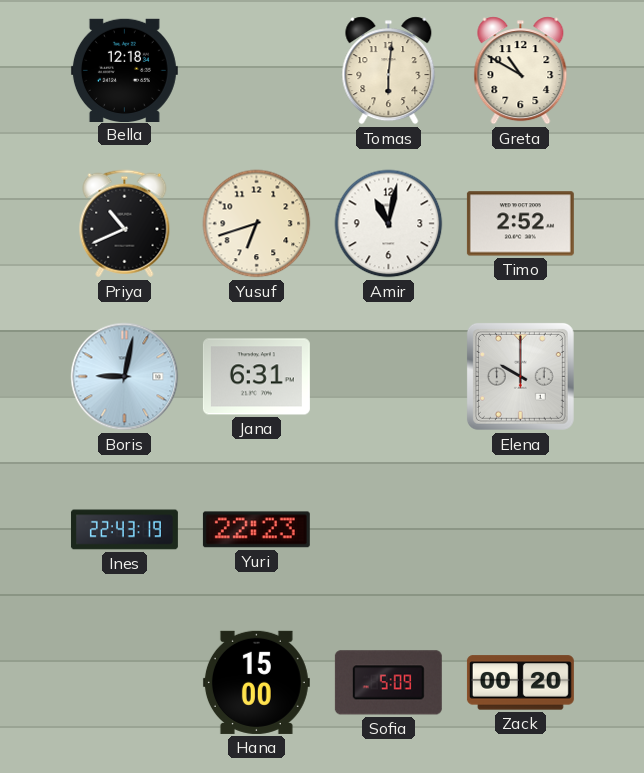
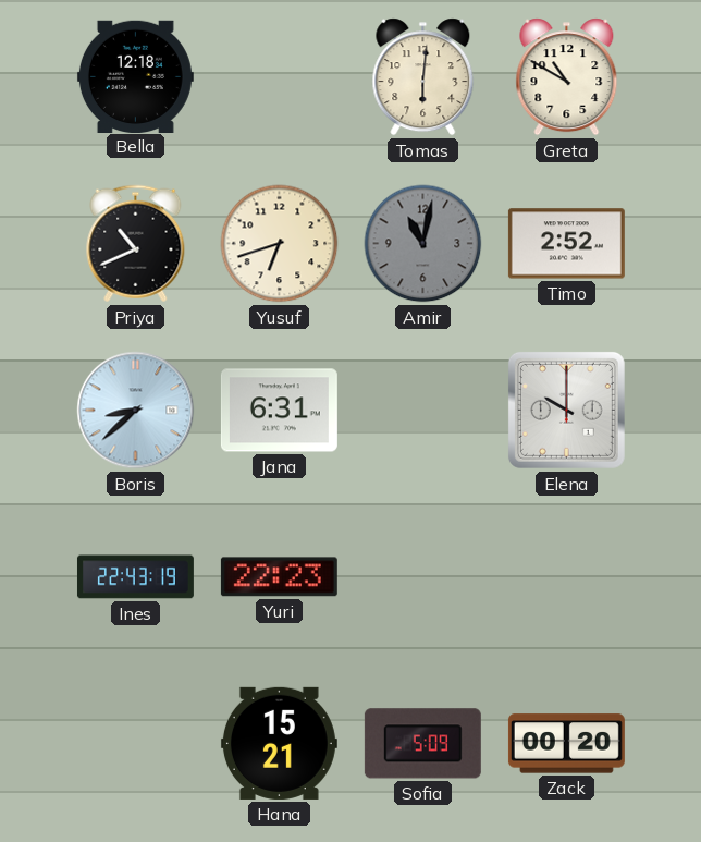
Amir dial: white -> grey
Boris: 9:02 -> 8:38
Hana: 15:00 -> 15:21
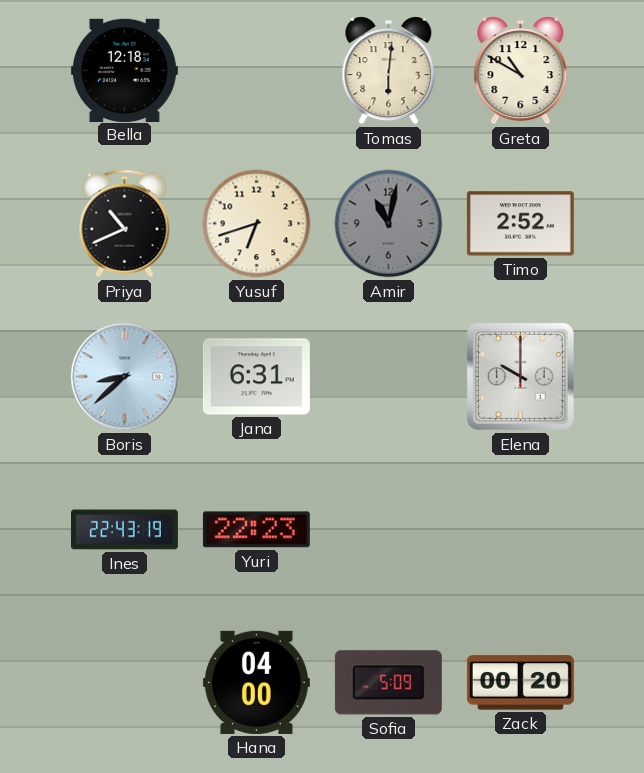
Hana: 15:21 -> 04:00
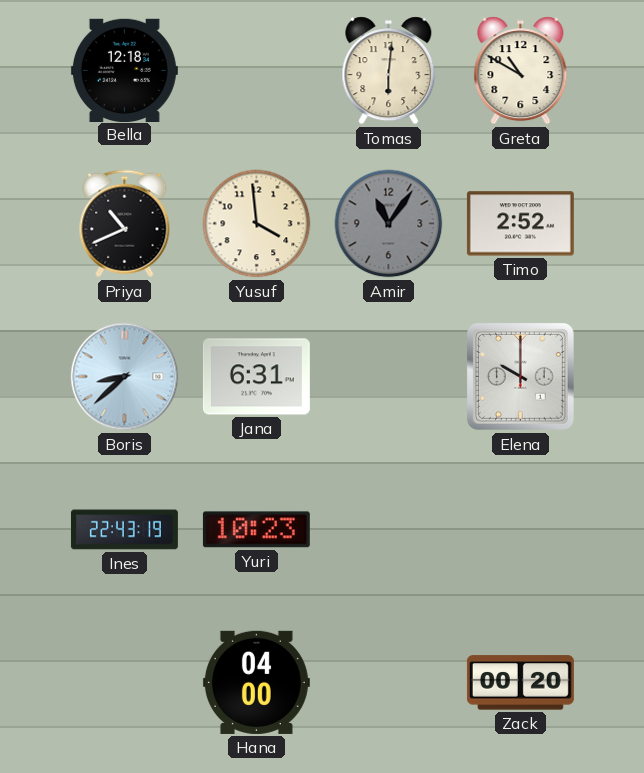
Yusuf: 6:42 -> 3:59
Amir: 11:02 -> 11:06
Yuri: 22:23 -> 10:23
Sofia: 5:09 -> none
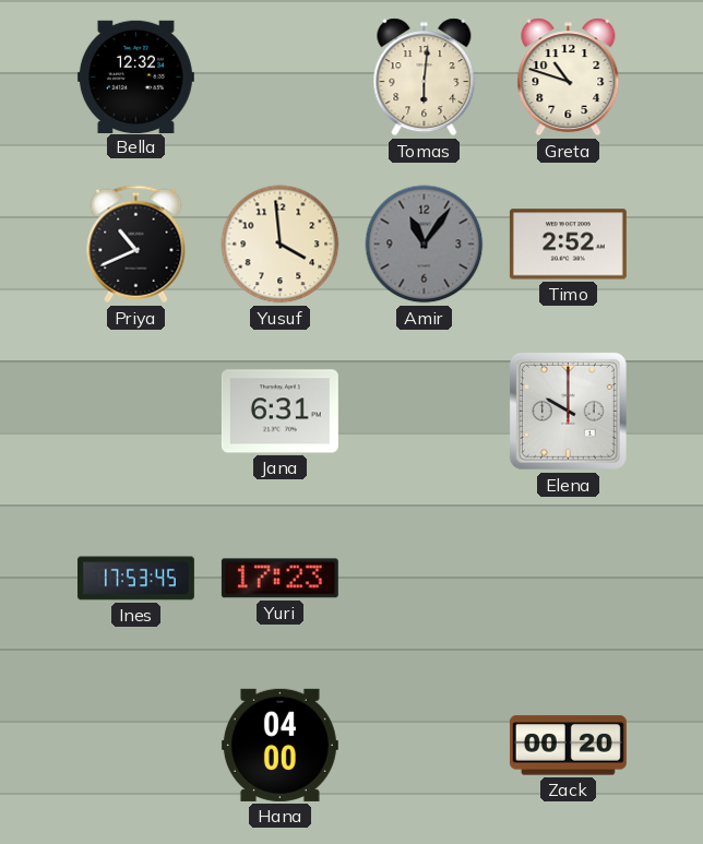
Bella: 12:18 -> 12:32
Greta: 10:50 -> 10:48
Boris: 8:38 -> none
Ines: 22:43 -> 17:53
Yuri: 10:23 -> 17:23
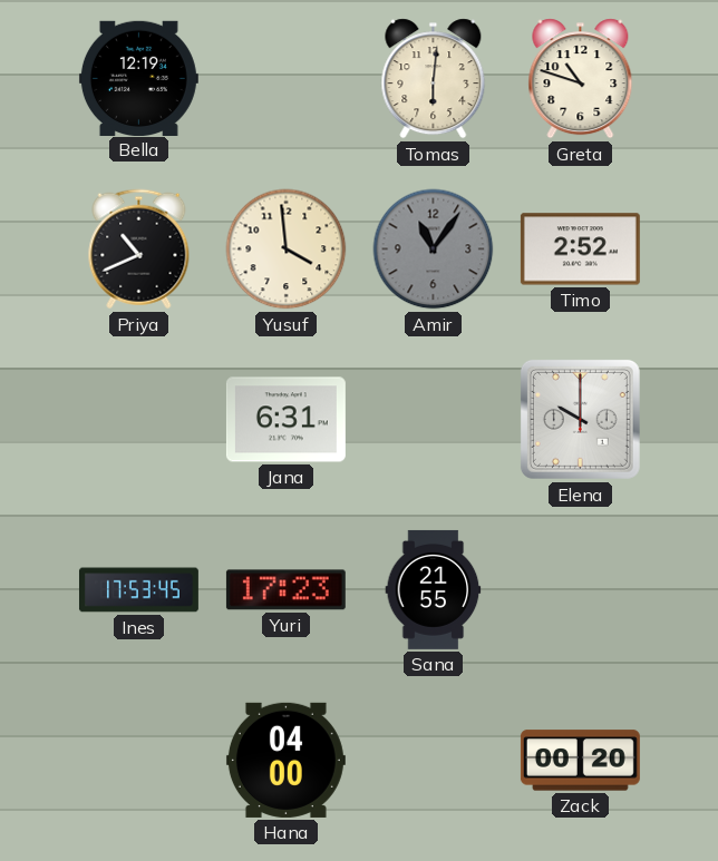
Bella: 12:32 -> 12:19
Sana: none -> 21:55
